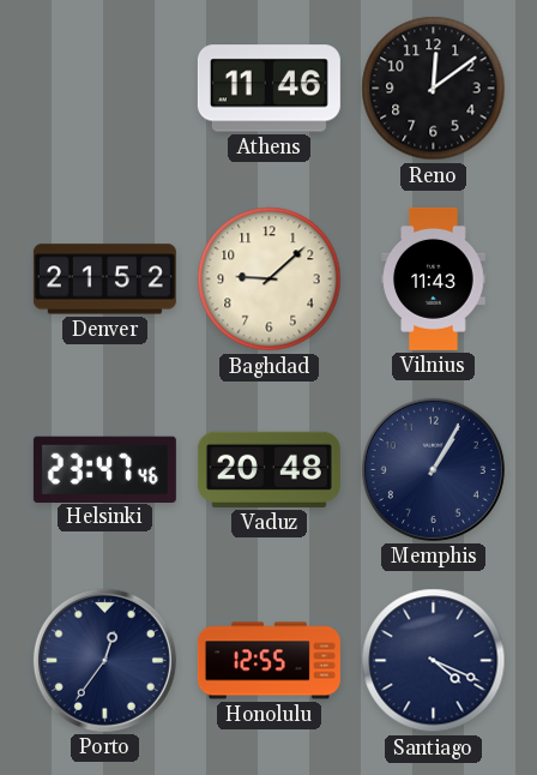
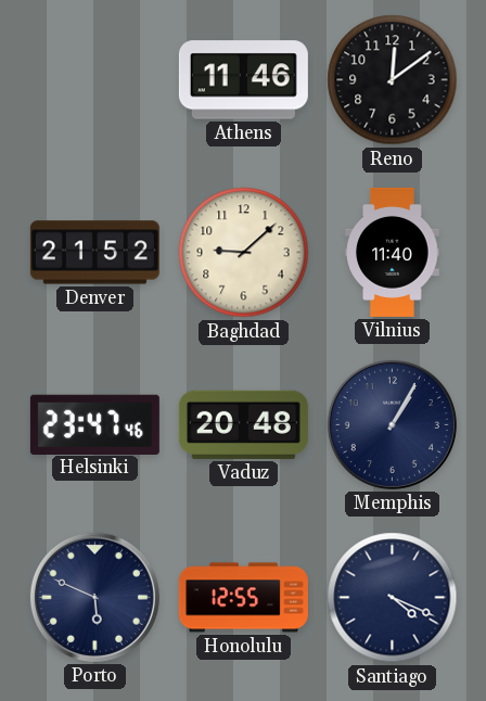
Vilnius: 11:43 -> 11:40
Porto: 12:36 -> 5:49
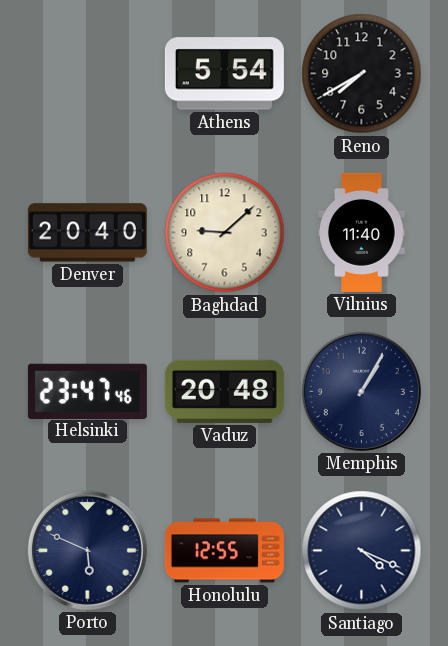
Athens: 11:46 -> 5:54
Reno: 12:09 -> 7:40
Denver: 21:52 -> 20:40
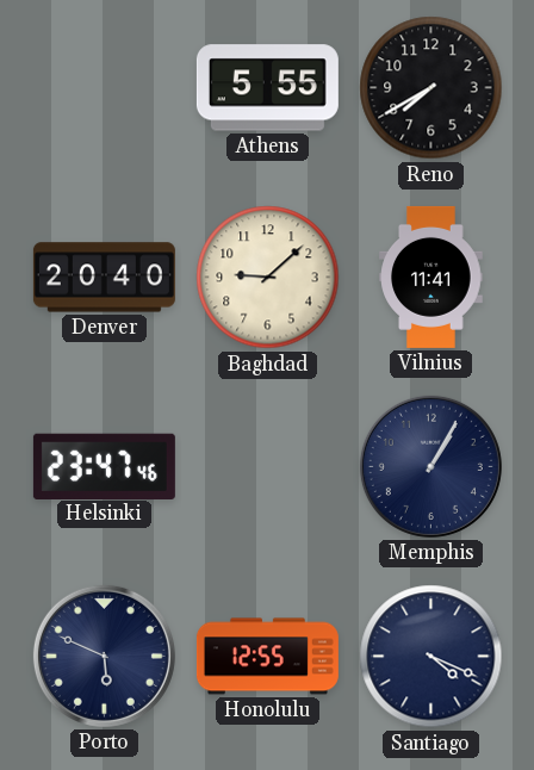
Athens: 5:54 -> 5:55
Vilnius: 11:40 -> 11:41
Vaduz: 20:48 -> none
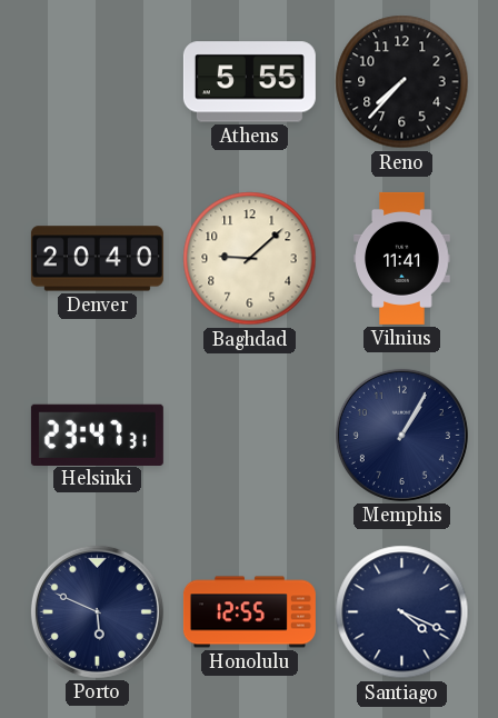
Reno: 7:40 -> 7:37
Helsinki: 23:47:46 -> 23:47:31
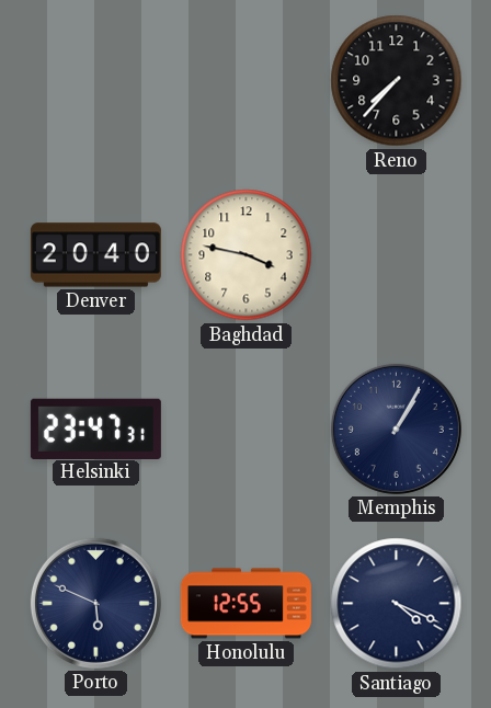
Athens: 5:55 -> none
Baghdad: 9:08 -> 3:47
Vilnius: 11:41 -> none
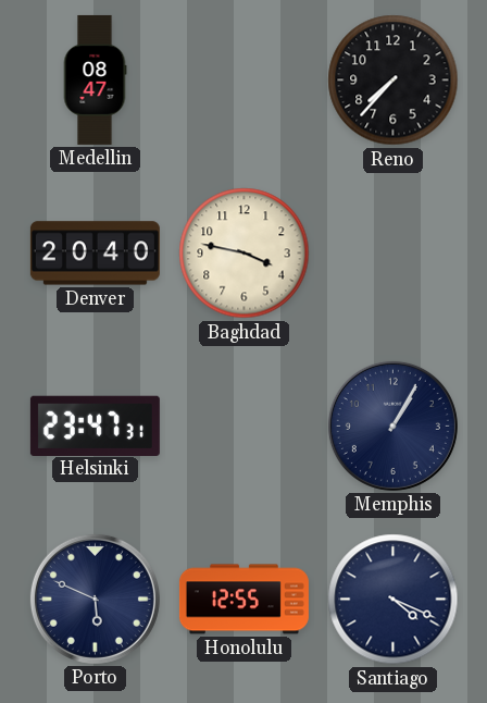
Medellin: none -> 08:47
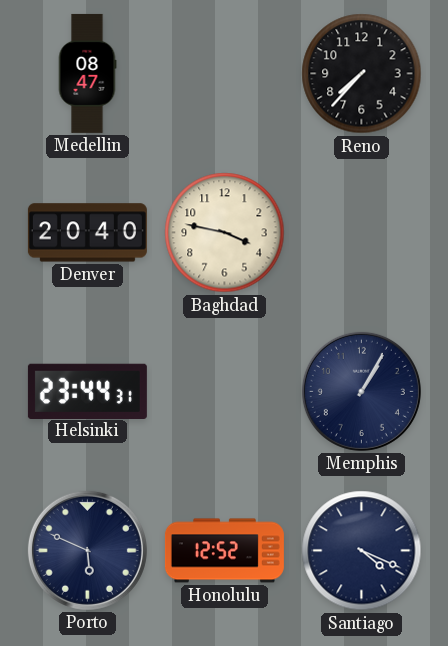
Helsinki: 23:47 -> 23:44
Honolulu: 12:55 -> 12:52
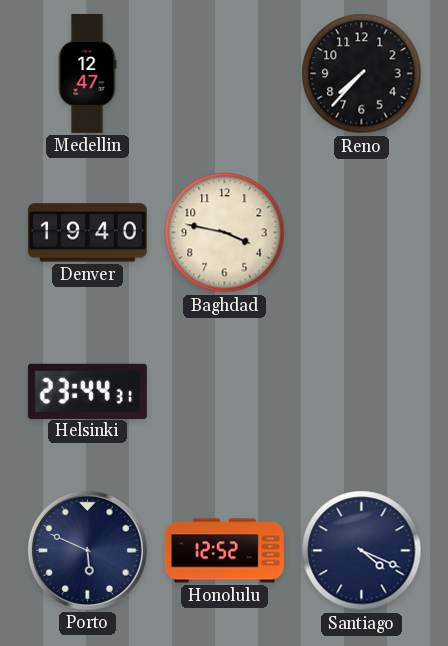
Medellin: 08:47 -> 12:47
Denver: 20:40 -> 19:40
Memphis: 1:05 -> none
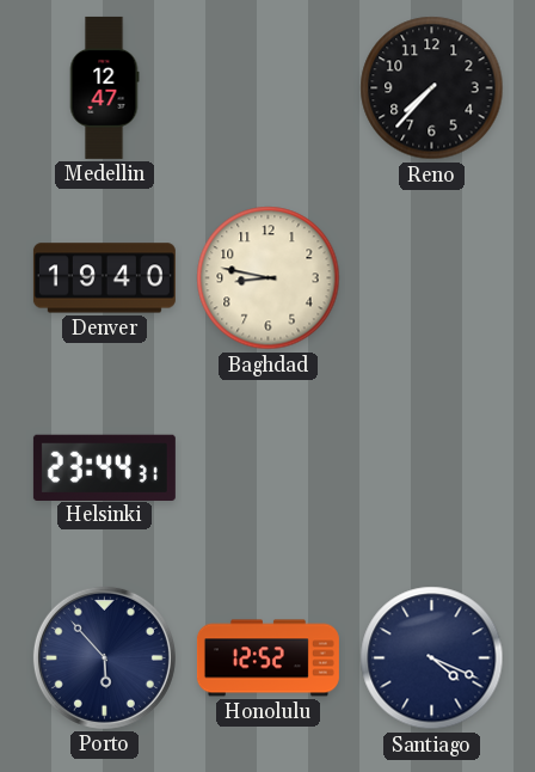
Baghdad: 3:47 -> 8:47
Porto: 5:49 -> 5:53
